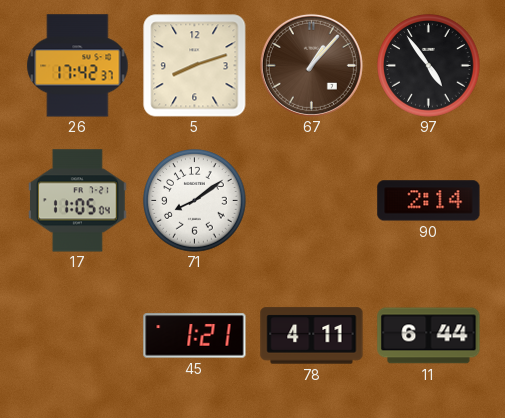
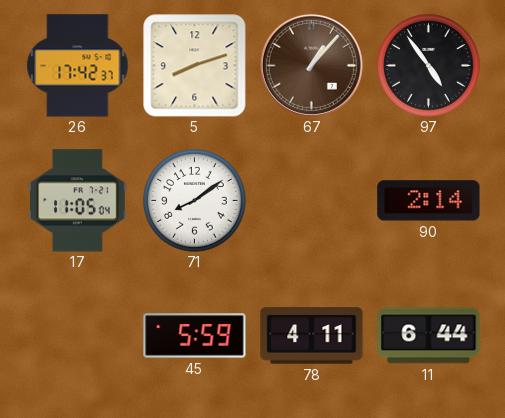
45: 1:21 -> 5:59
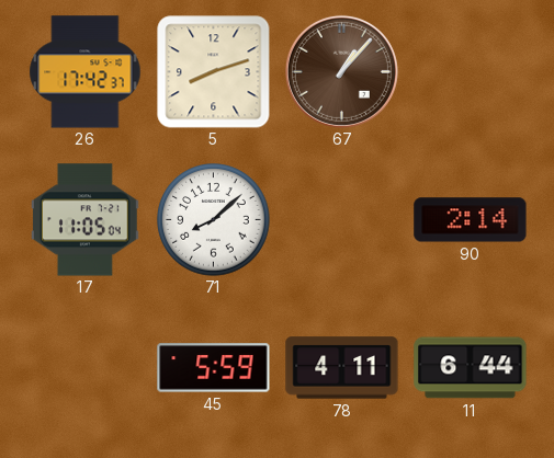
97: 4:54 -> none
71: 8:09 -> 8:08
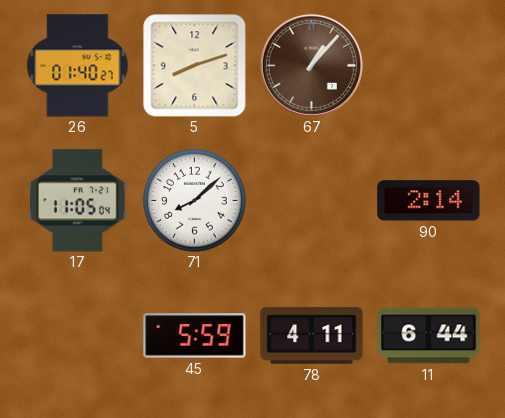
26: 17:42 -> 01:40
